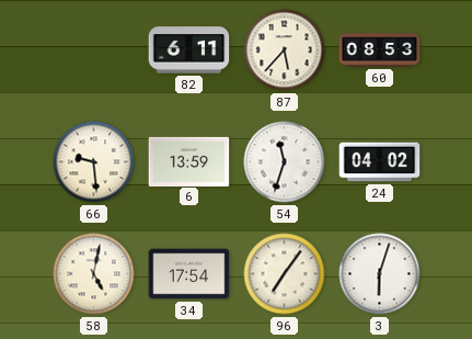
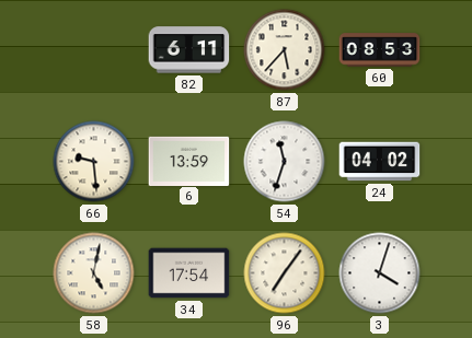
3: 6:03 -> 4:03
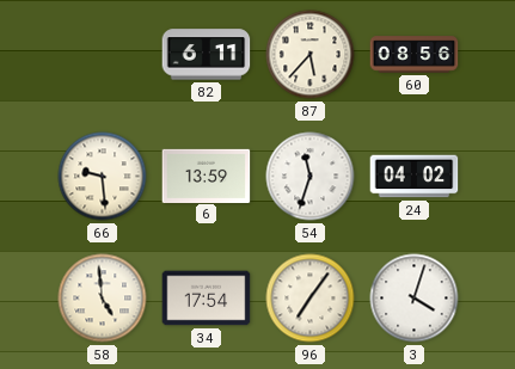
60: 08:53 -> 08:56
58: 5:02 -> 4:59
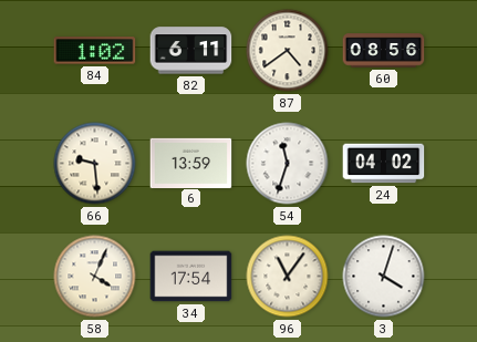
84: none -> 1:02
87: 5:37 -> 4:39
58: 4:59 -> 4:04
96: 7:06 -> 11:06
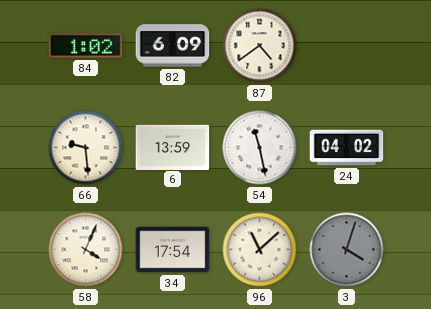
82: 6:11 -> 6:09
60: 08:56 -> none
54: 11:33 -> 11:28
96: 11:06 -> 11:08
3 dial: white -> grey
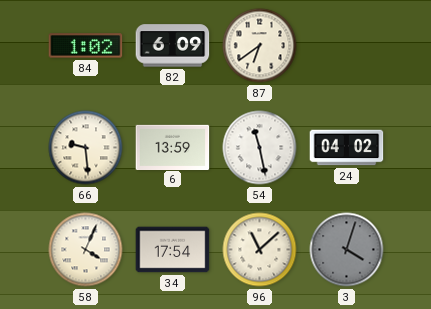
87: 4:39 -> 6:39
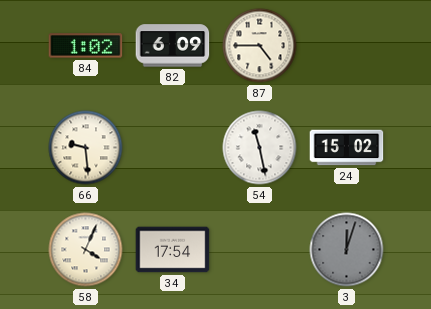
87: 6:39 -> 4:45
6: 13:59 -> none
24: 04:02 -> 15:02
96: 11:08 -> none
3: 4:03 -> 12:03
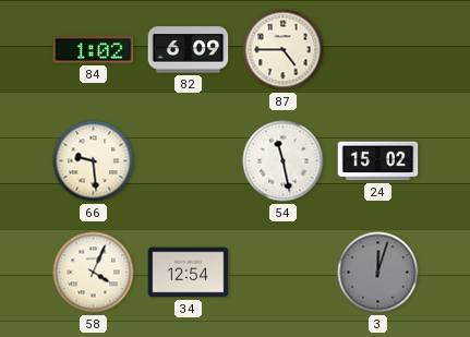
34: 17:54 -> 12:54
